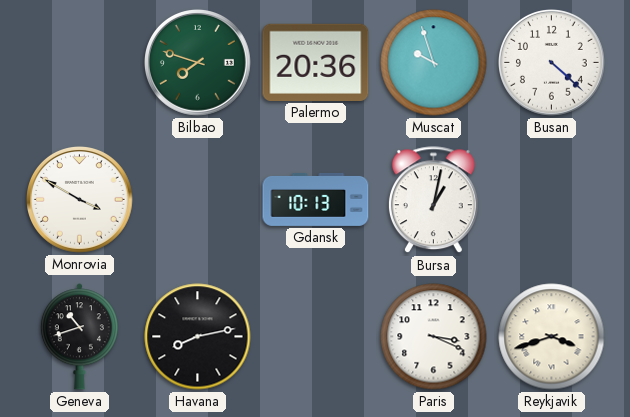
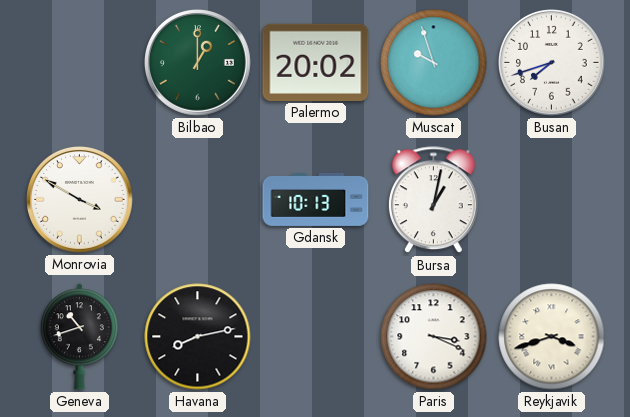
Bilbao: 7:48 -> 1:00
Palermo: 20:36 -> 20:02
Busan: 4:22 -> 7:42
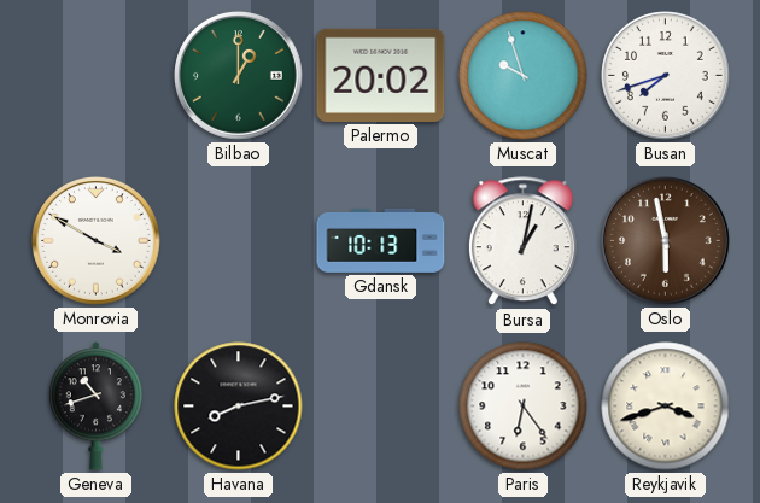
Oslo: none -> 5:58
Paris: 3:19 -> 6:24
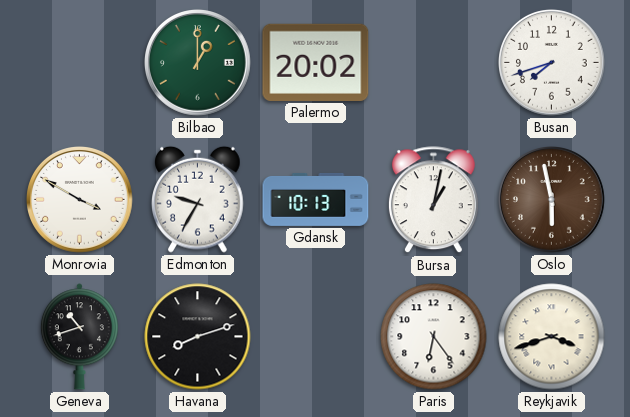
Muscat: 9:57 -> none
Edmonton: none -> 9:35
Havana: 8:13 -> 8:12
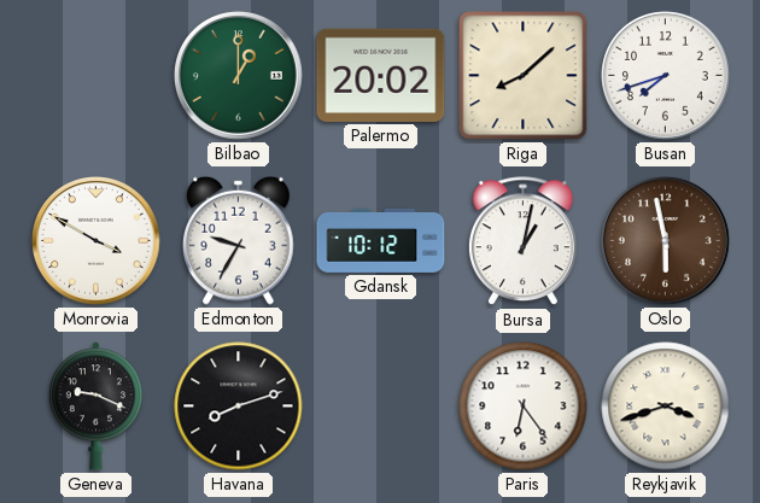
Riga: none -> 8:08
Gdansk: 10:13 -> 10:12
Geneva: 10:42 -> 9:19
